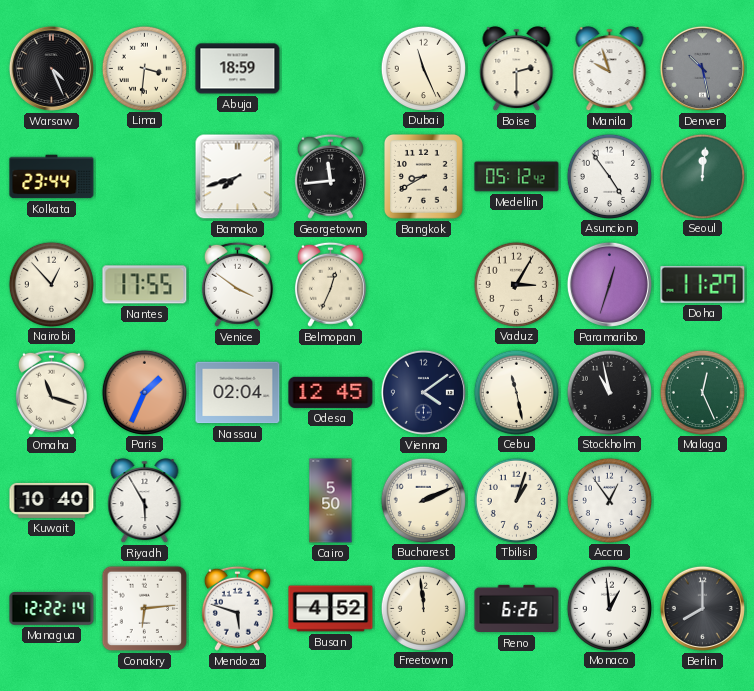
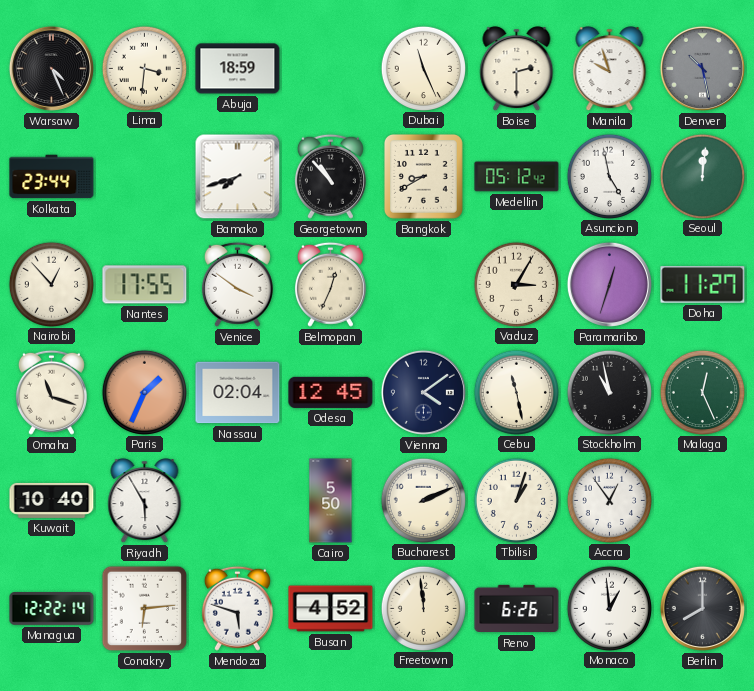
Georgetown: 11:44 -> 10:53
Asuncion: 4:54 -> 4:58
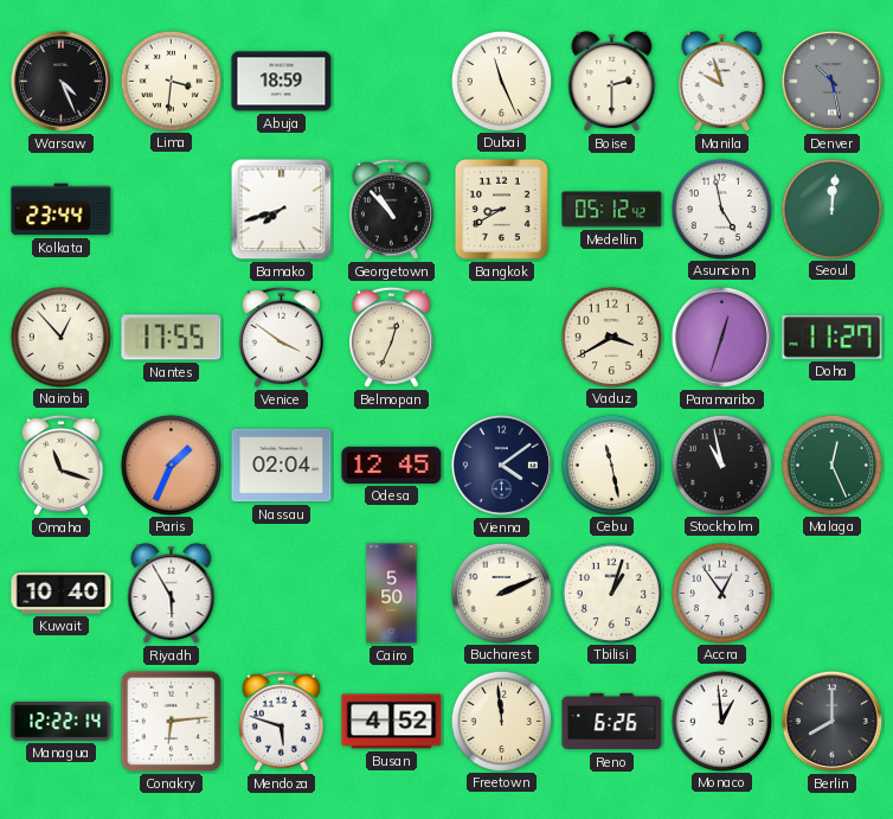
Vaduz: 3:05 -> 3:40
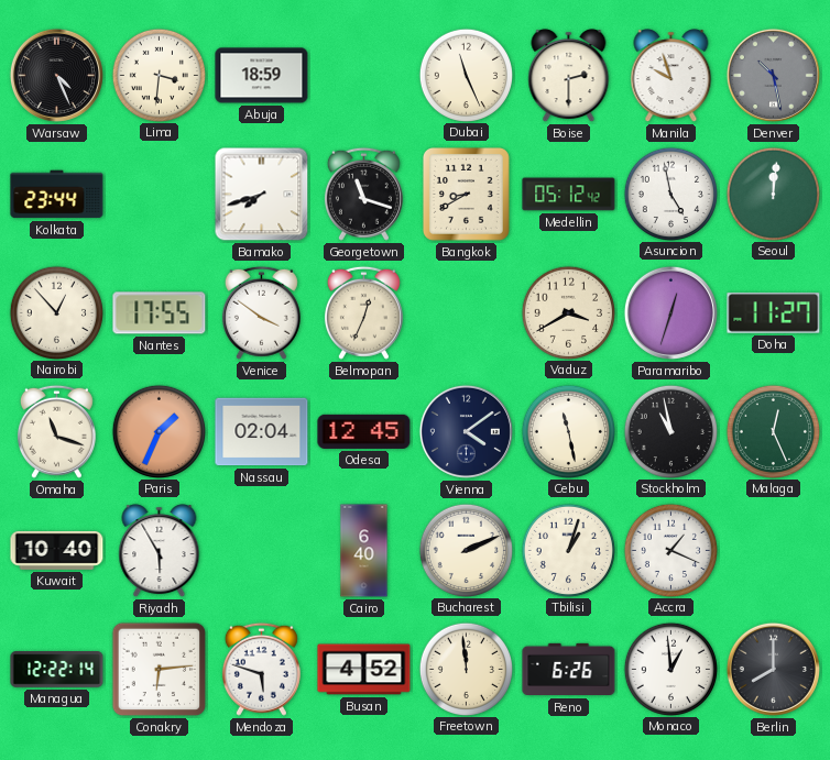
Georgetown: 10:53 -> 11:18
Cairo: 5:50 -> 6:40
Accra: 12:54 -> 1:19
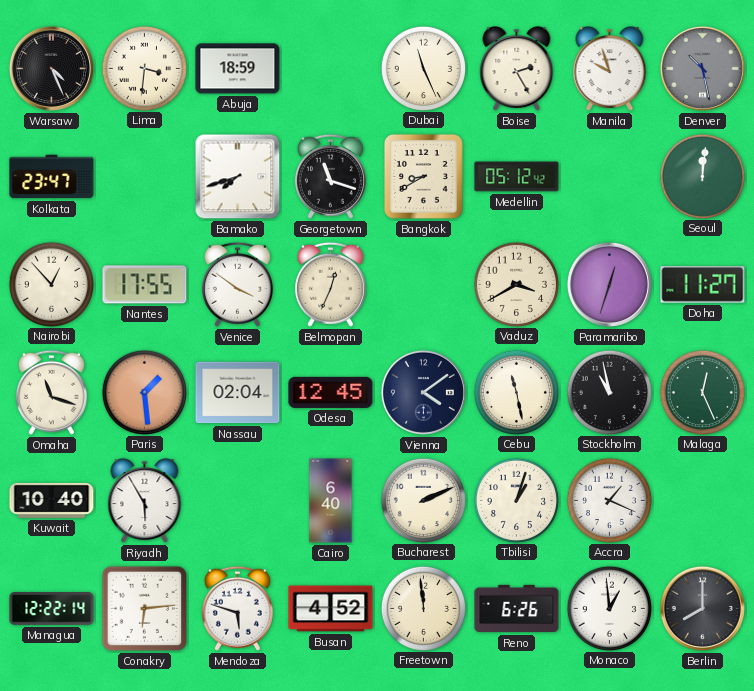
Boise: 2:30 -> 2:25
Kolkata: 23:44 -> 23:47
Asuncion: 4:58 -> none
Paris: 1:34 -> 1:29
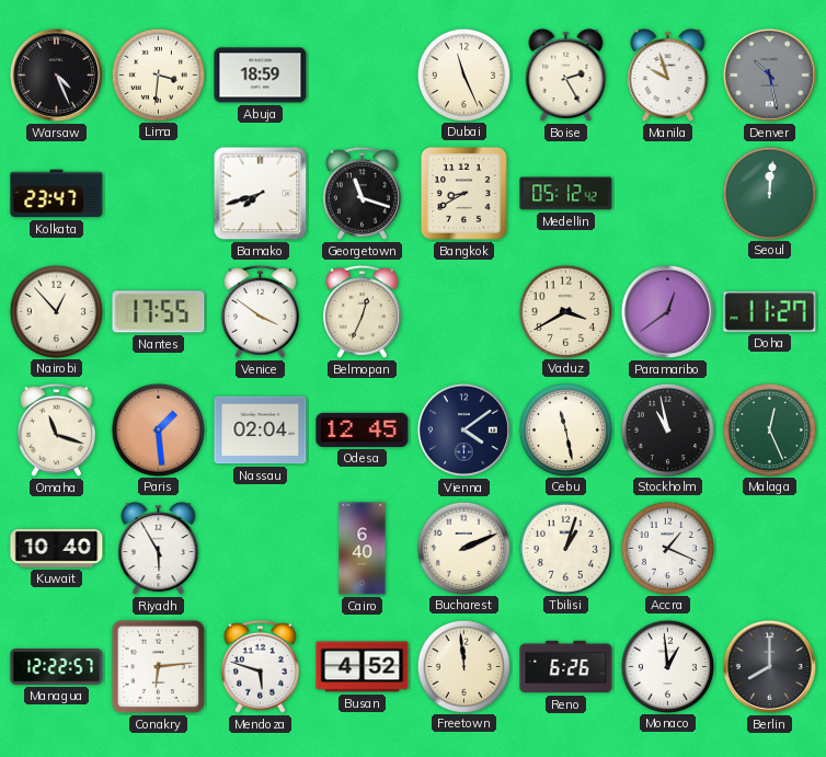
Paramaribo: 12:33 -> 12:39
Managua: 12:22:14 -> 12:22:57
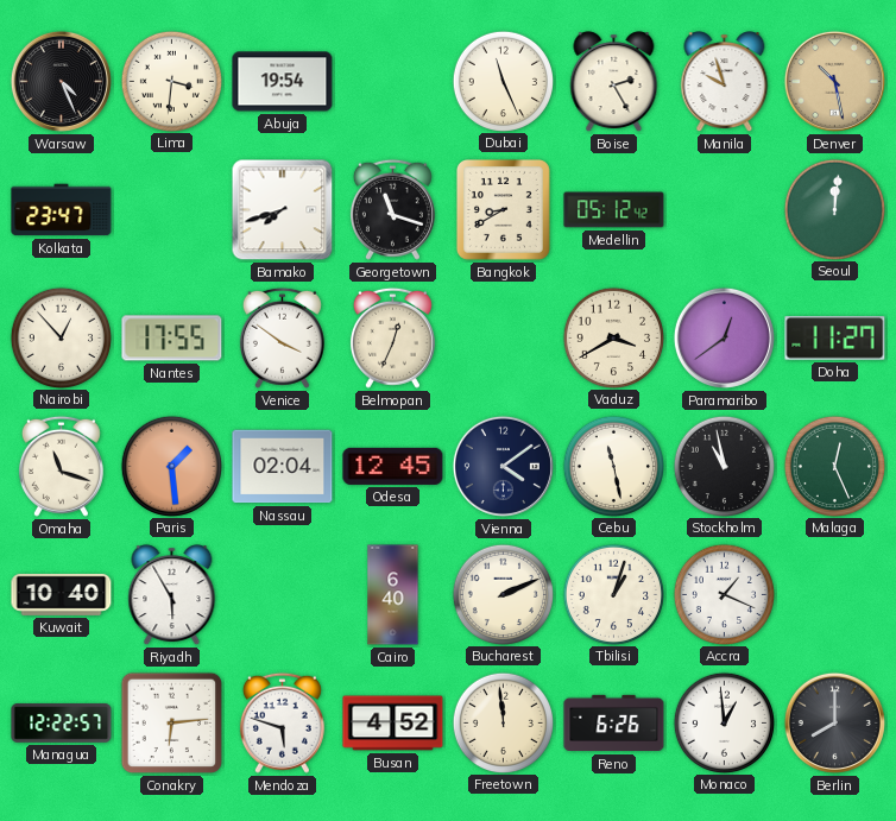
Abuja: 18:59 -> 19:54
Denver dial: grey -> champagne
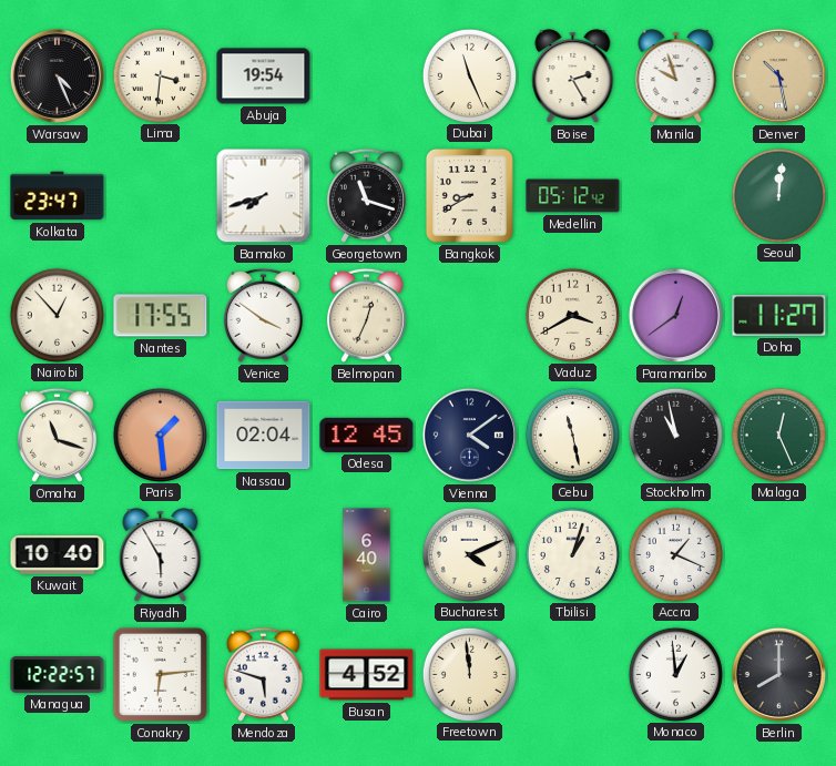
Bucharest: 2:11 -> 4:11
Reno: 6:26 -> none
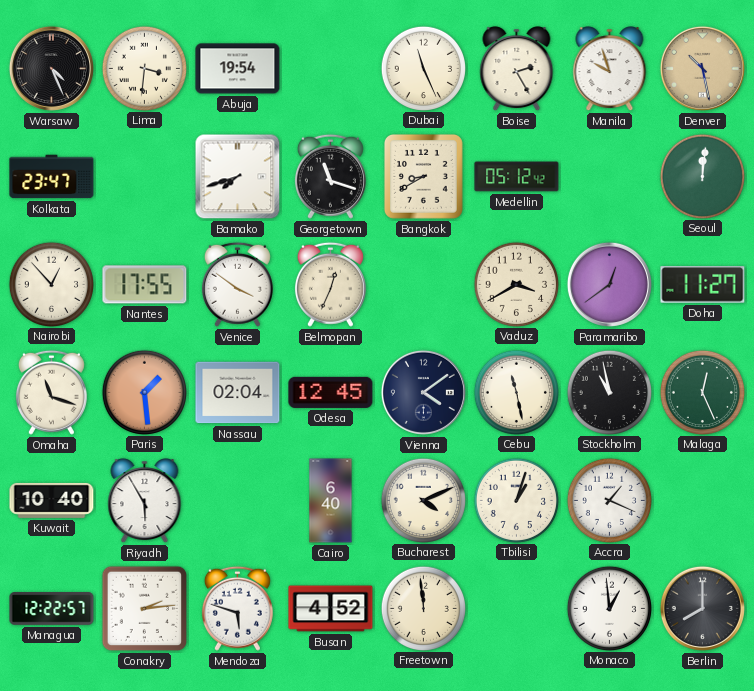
Conakry: 6:14 -> 2:14
